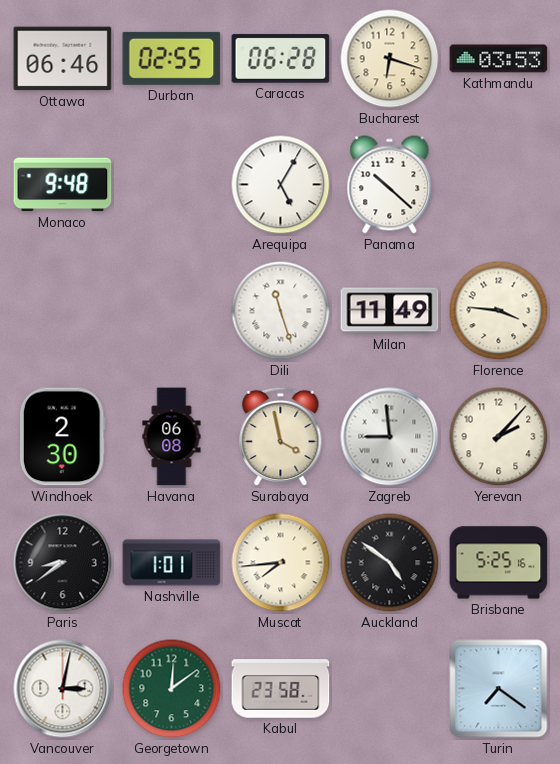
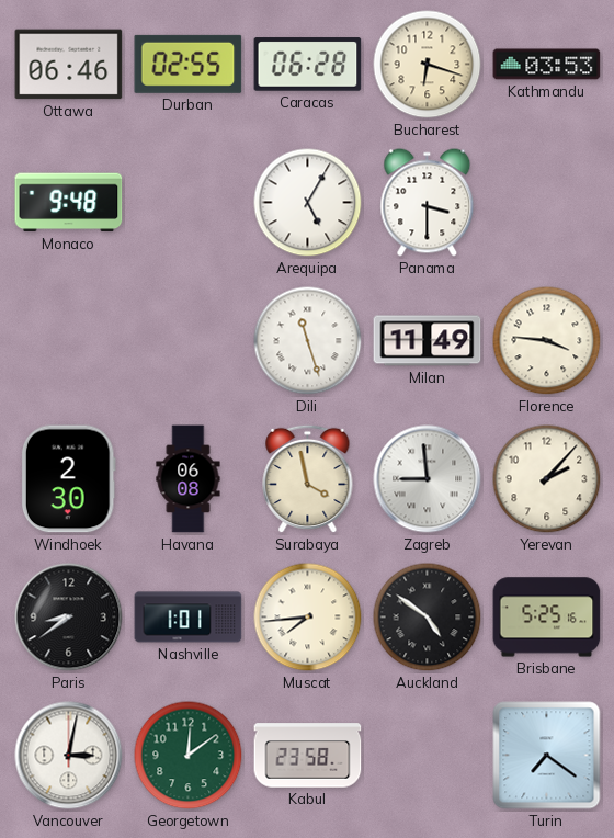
Panama: 10:22 -> 3:30
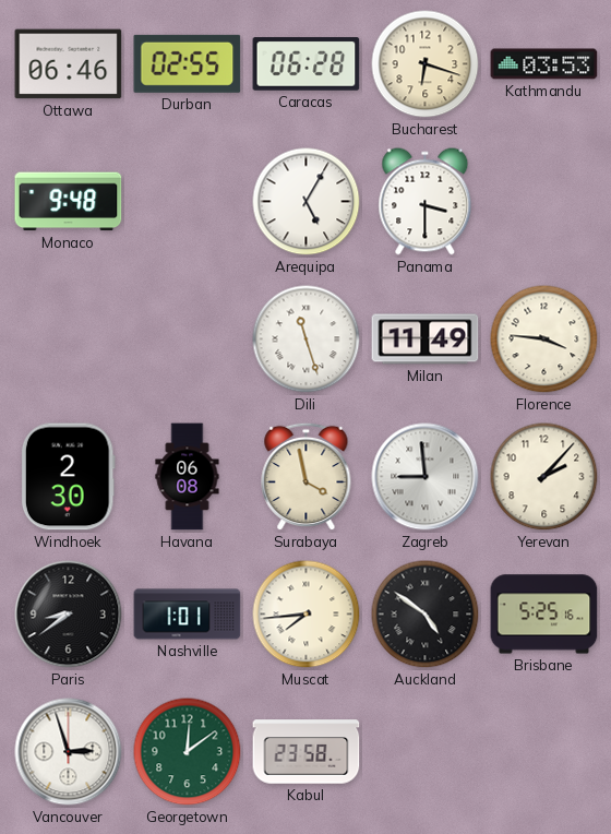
Vancouver: 3:02 -> 2:57
Turin: 7:21 -> none
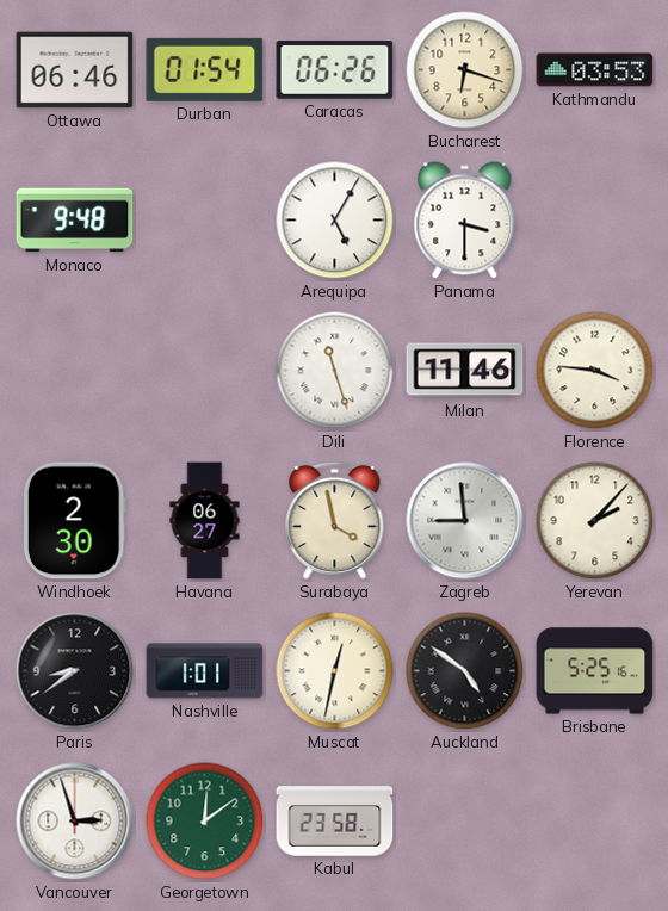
Durban: 02:55 -> 01:54
Caracas: 06:28 -> 06:26
Milan: 11:49 -> 11:46
Havana: 06:08 -> 06:27
Muscat: 7:44 -> 12:32
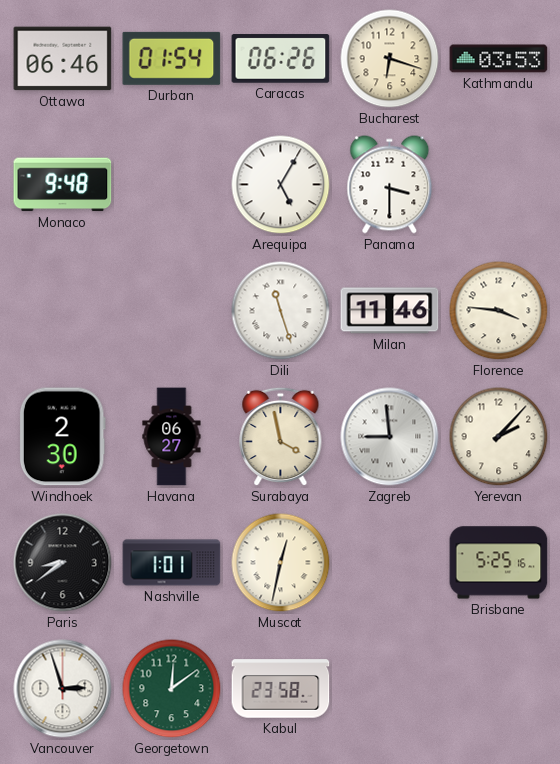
Auckland: 4:51 -> none
